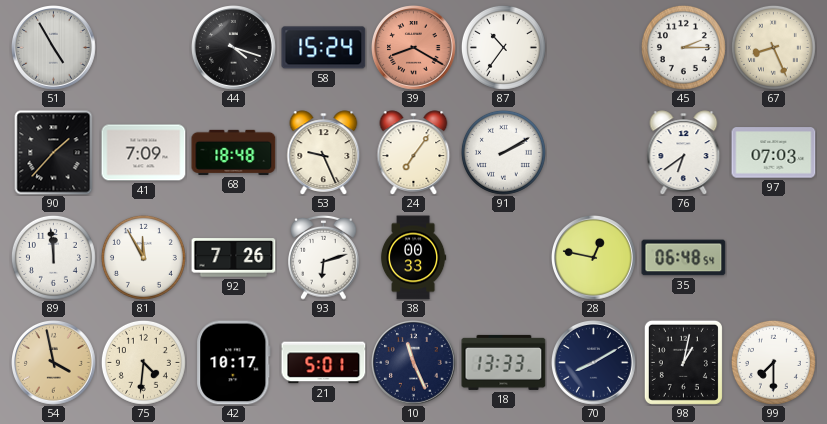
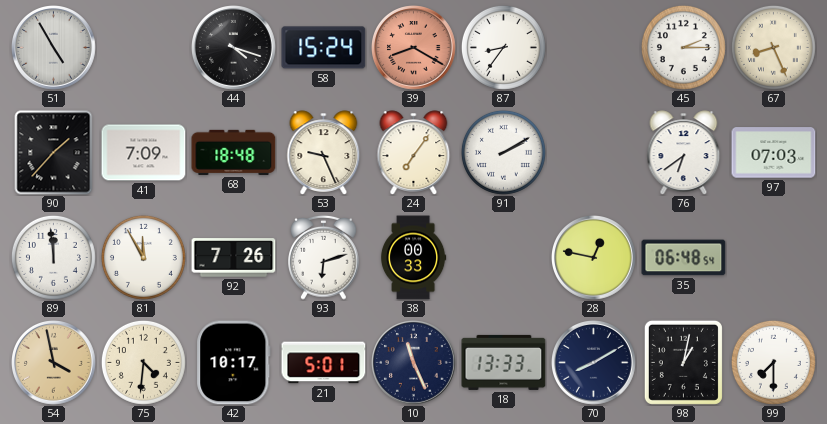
87: 10:36 -> 8:36
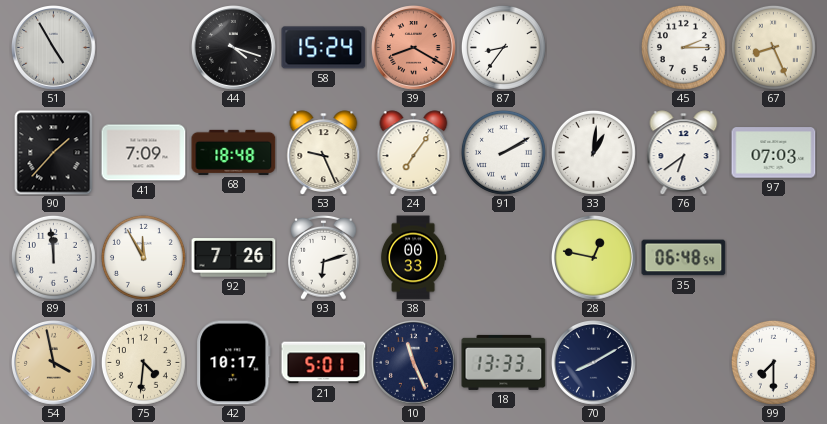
33: none -> 1:01
98: 1:02 -> none
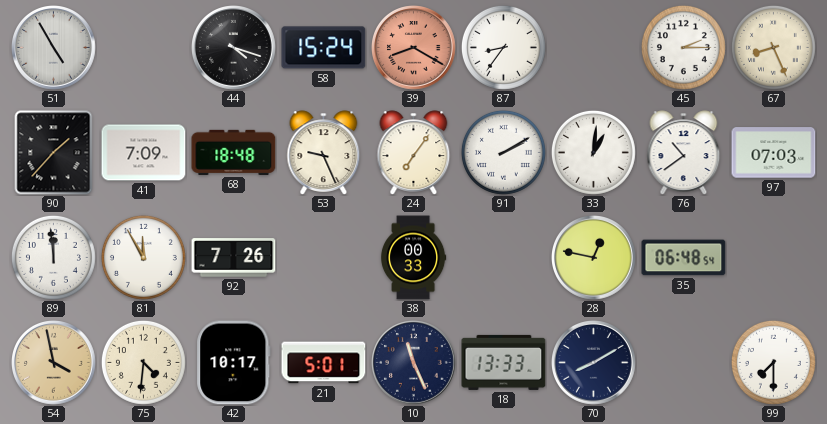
76: 6:39 -> 10:39
93: 6:12 -> none
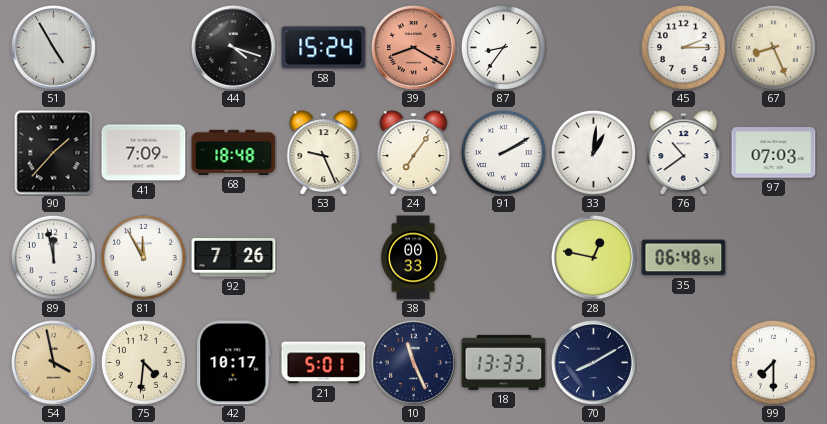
89: 11:59 -> 11:58
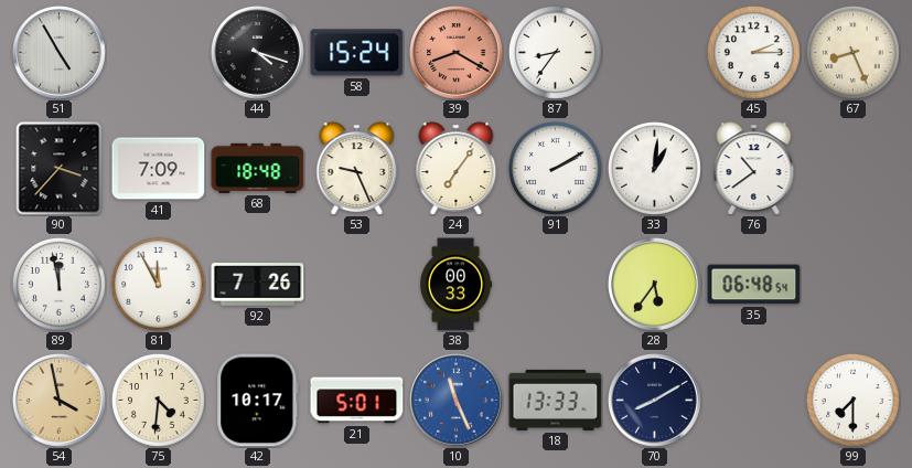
90: 1:37 -> 3:37
97: 07:03 -> none
28: 12:47 -> 5:36
10 dial: navy -> blue
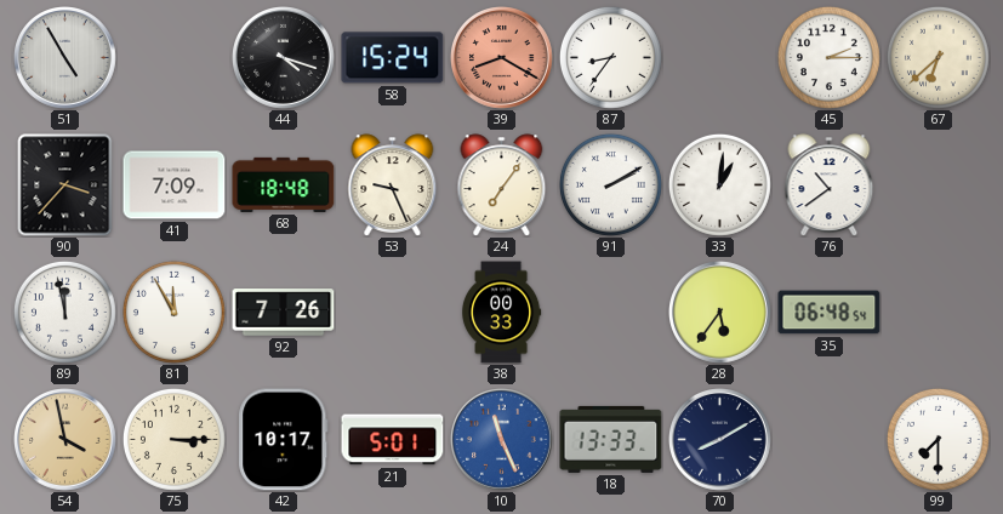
67: 8:26 -> 6:38
75: 4:31 -> 3:15
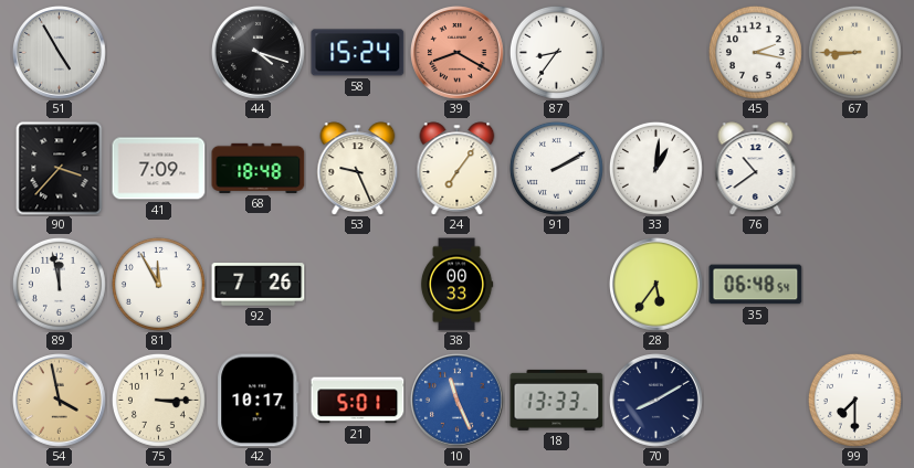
45: 2:15 -> 2:17
67: 6:38 -> 8:45
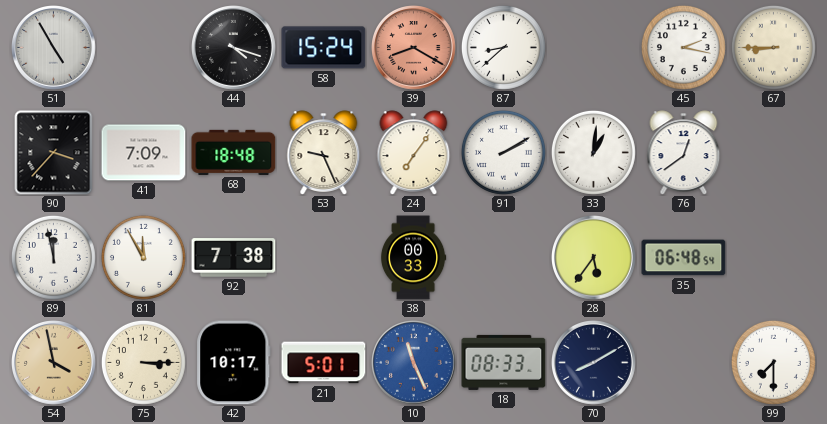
87: 8:36 -> 8:38
76: 10:39 -> 12:39
92: 7:26 -> 7:38
18: 13:33 -> 08:33
